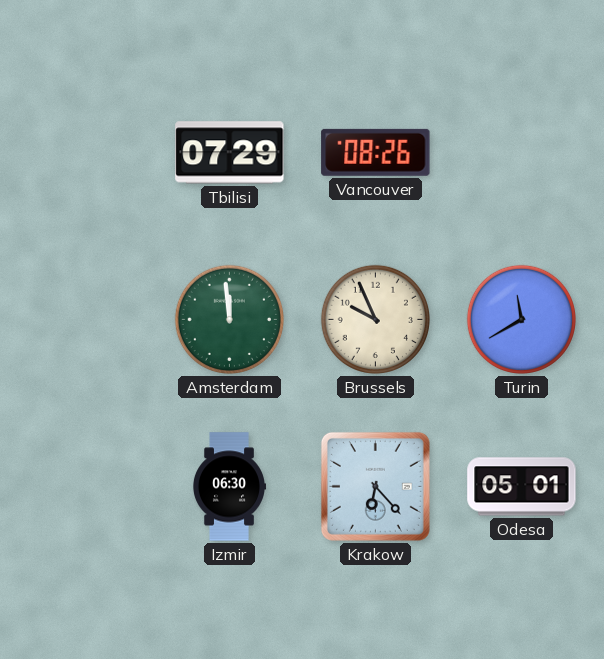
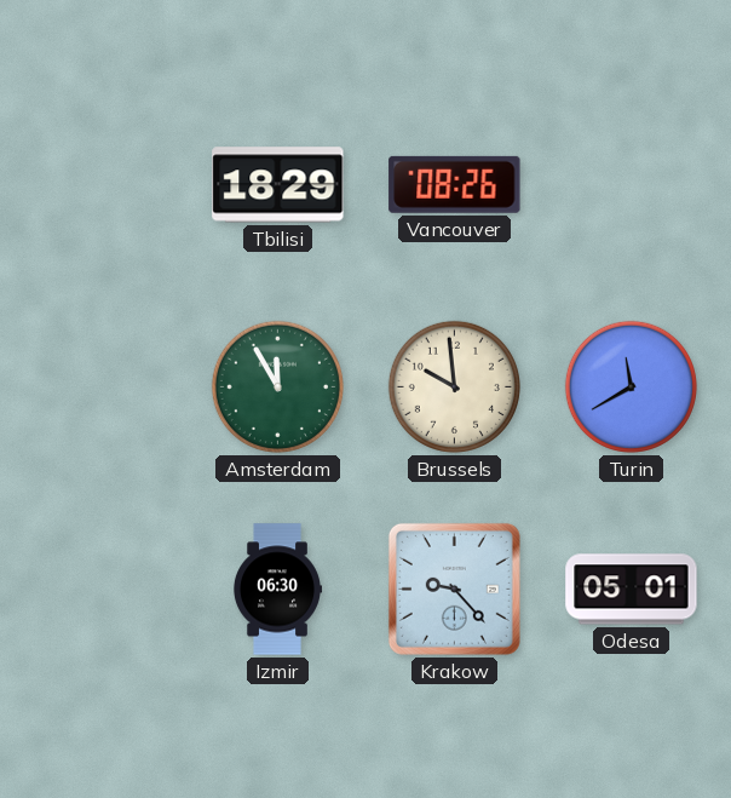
Tbilisi: 07:29 -> 18:29
Amsterdam: 11:59 -> 11:55
Brussels: 9:56 -> 9:59
Krakow: 6:23 -> 9:23
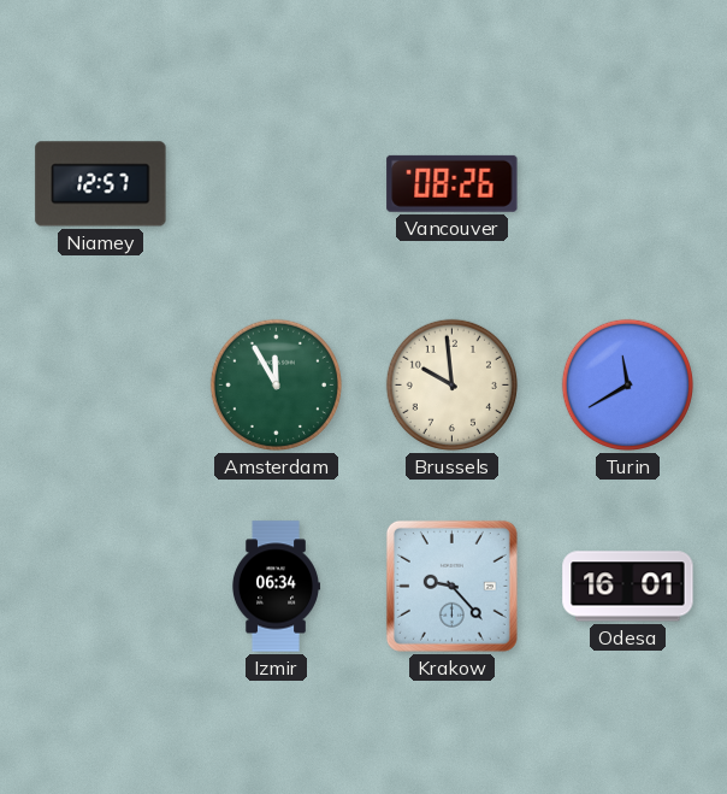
Niamey: none -> 12:57
Tbilisi: 18:29 -> none
Izmir: 06:30 -> 06:34
Odesa: 05:01 -> 16:01
